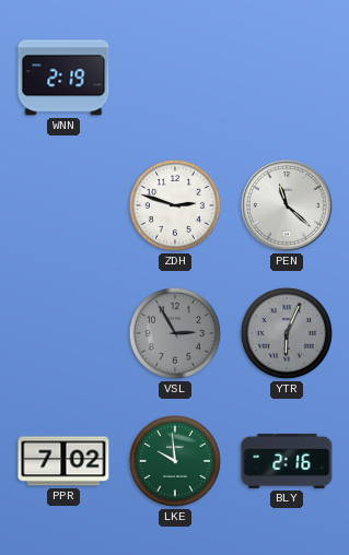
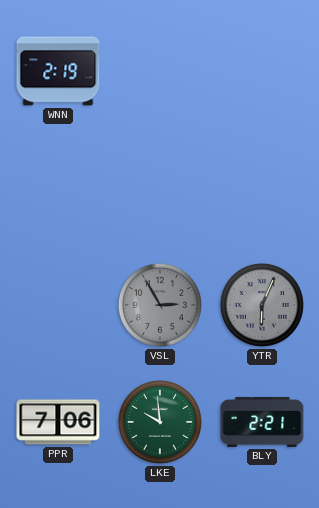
ZDH: 2:48 -> none
PEN: 11:22 -> none
PPR: 7:02 -> 7:06
BLY: 2:16 -> 2:21
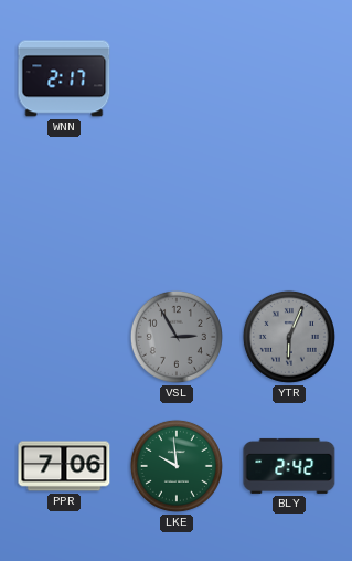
WNN: 2:19 -> 2:17
BLY: 2:21 -> 2:42
